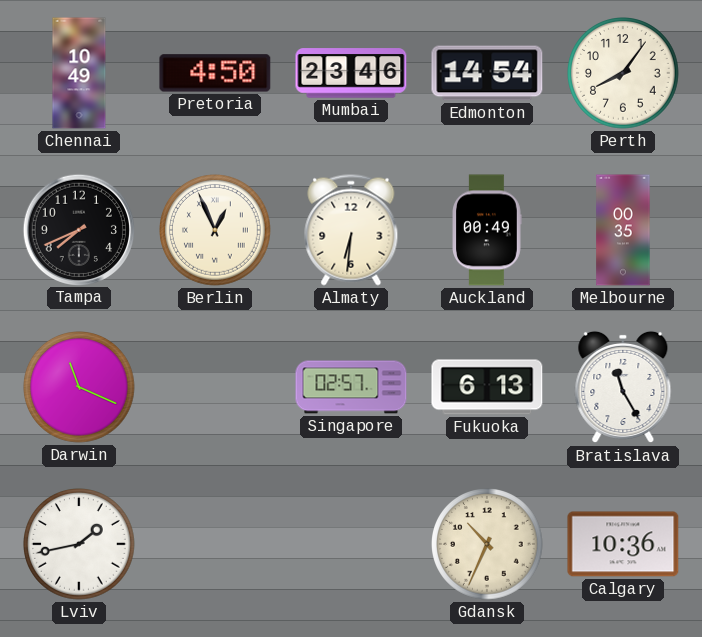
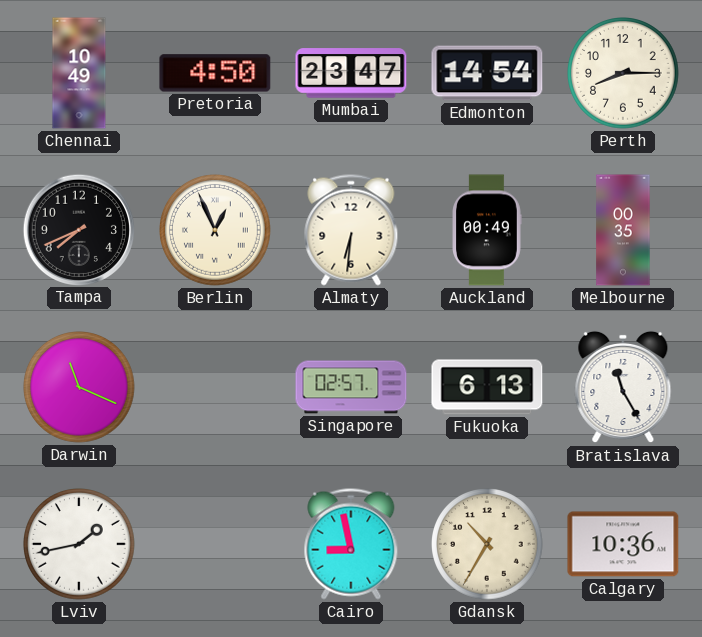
Mumbai: 23:46 -> 23:47
Perth: 8:06 -> 8:15
Cairo: none -> 8:58
Gdansk: 10:34 -> 10:35
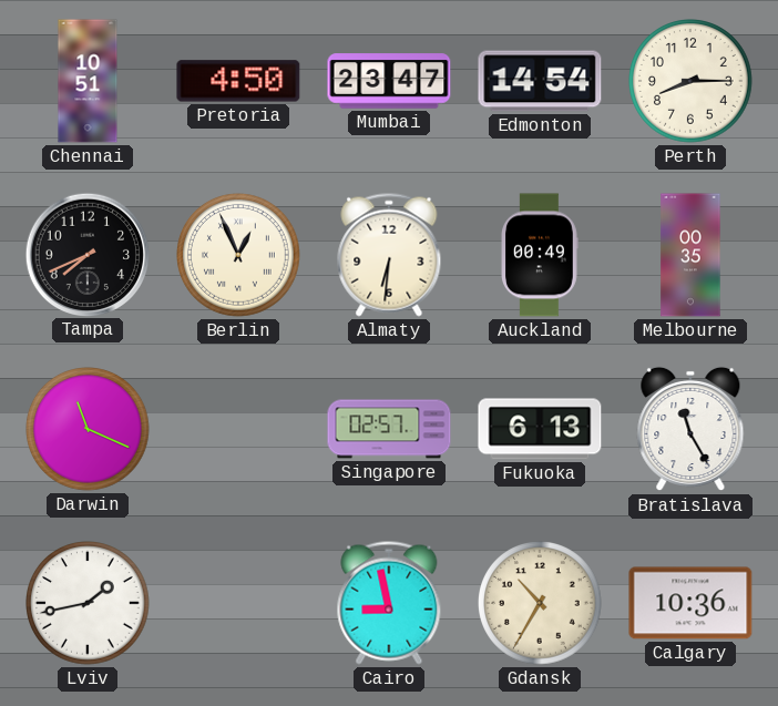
Chennai: 10:49 -> 10:51
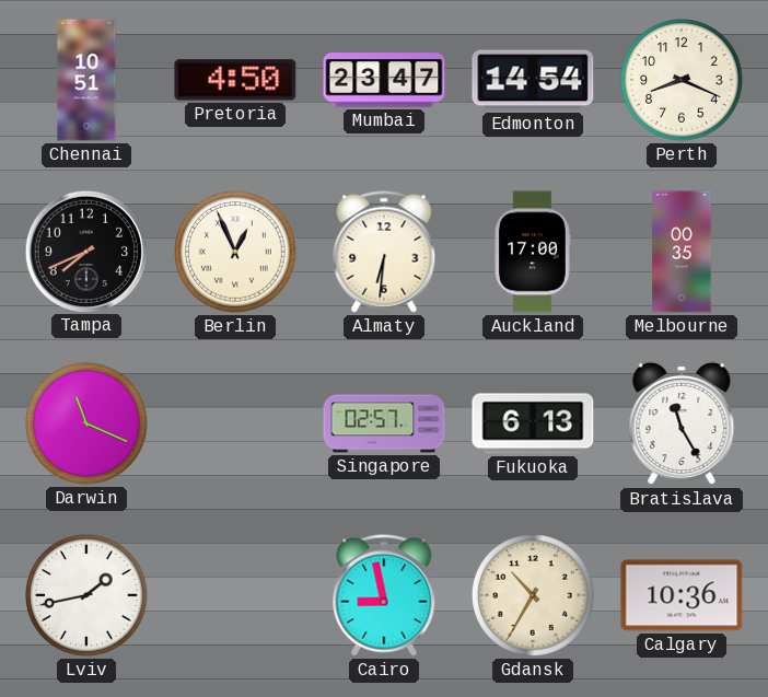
Perth: 8:15 -> 8:19
Auckland: 00:49 -> 17:00
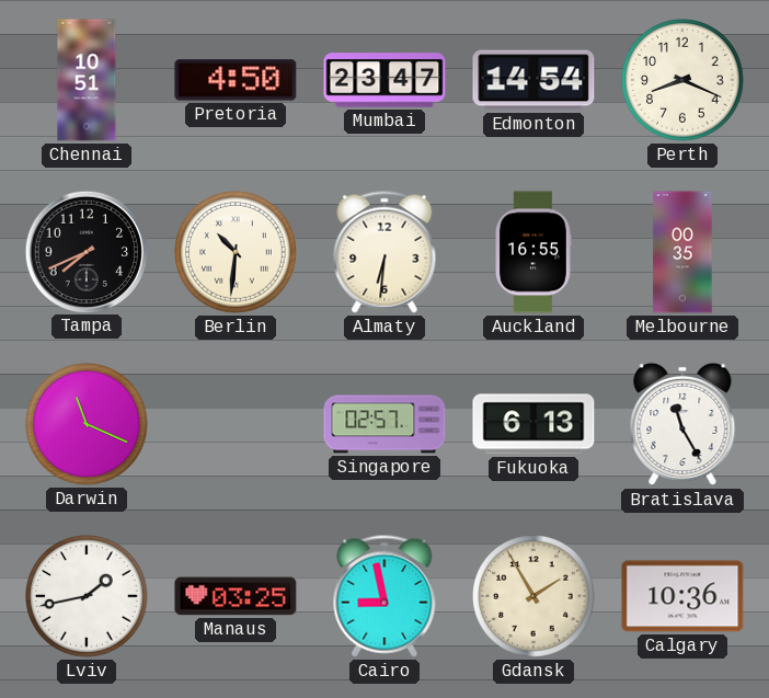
Berlin: 12:56 -> 10:31
Auckland: 17:00 -> 16:55
Manaus: none -> 03:25
Gdansk: 10:35 -> 1:55
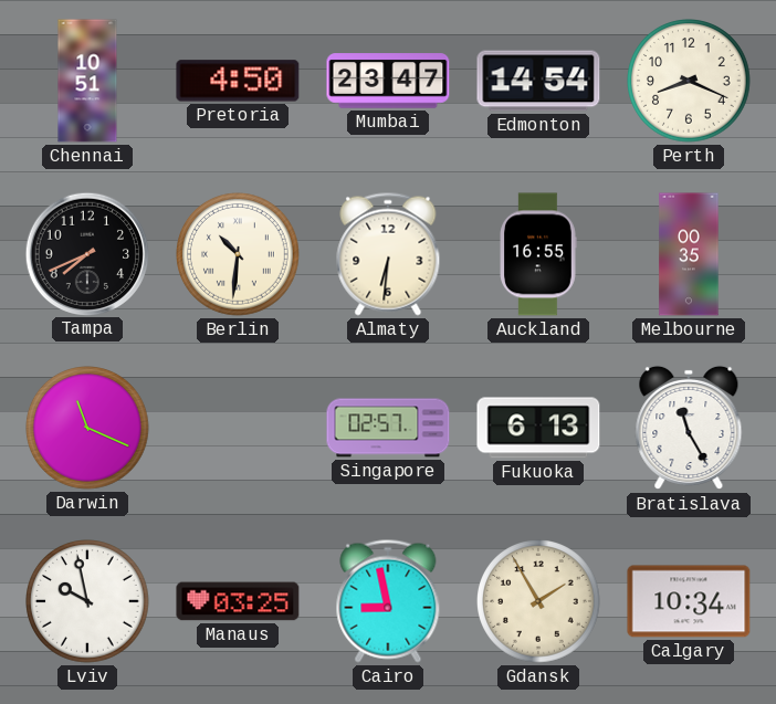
Lviv: 1:43 -> 9:58
Calgary: 10:36 -> 10:34
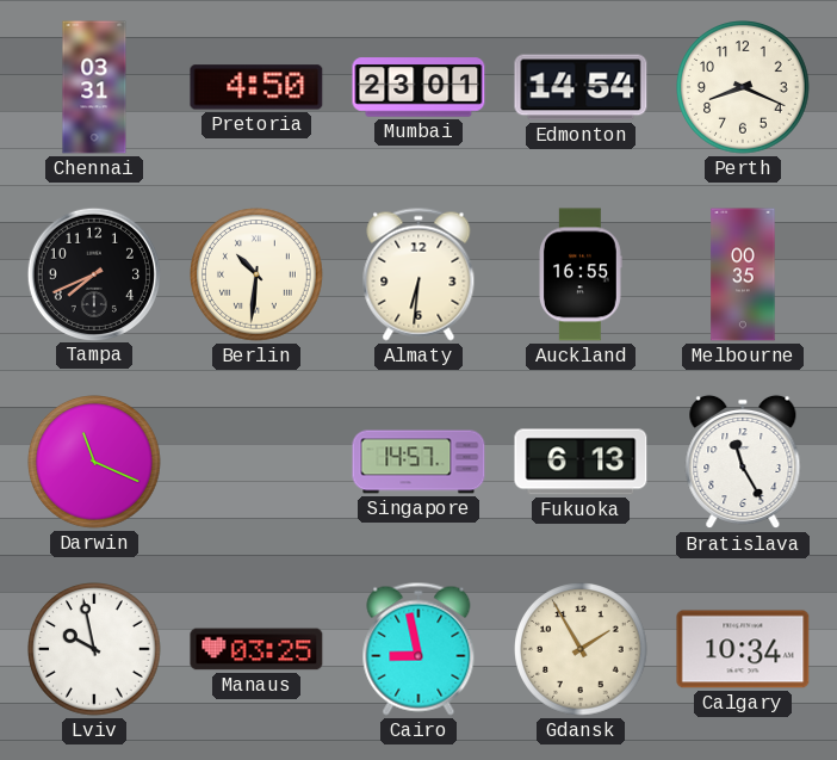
Chennai: 10:51 -> 03:31
Mumbai: 23:47 -> 23:01
Singapore: 02:57 -> 14:57
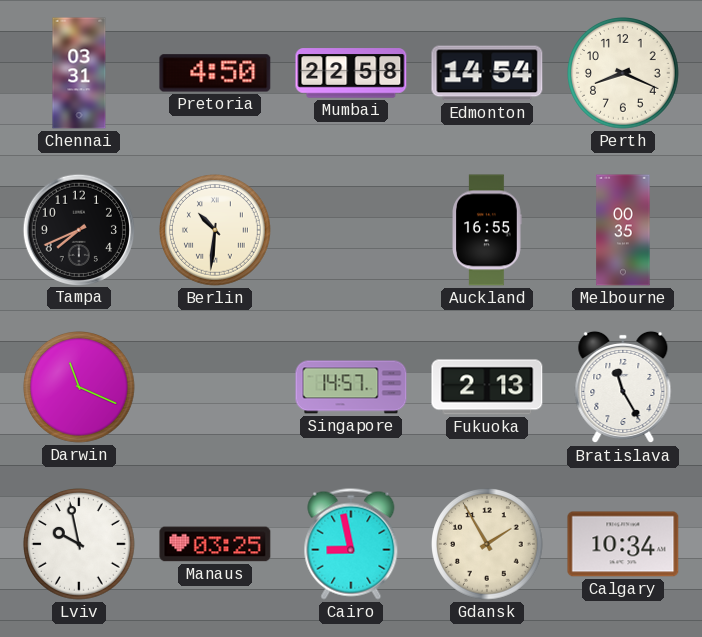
Mumbai: 23:01 -> 22:58
Almaty: 6:31 -> none
Fukuoka: 6:13 -> 2:13
